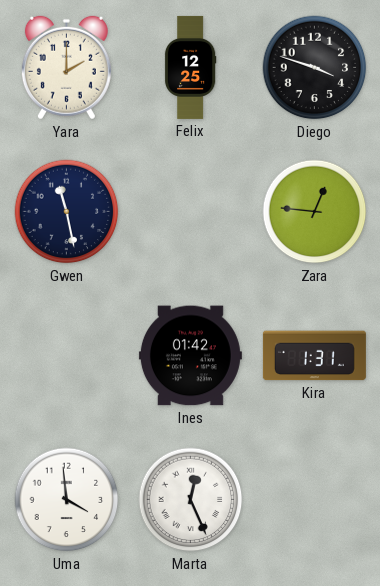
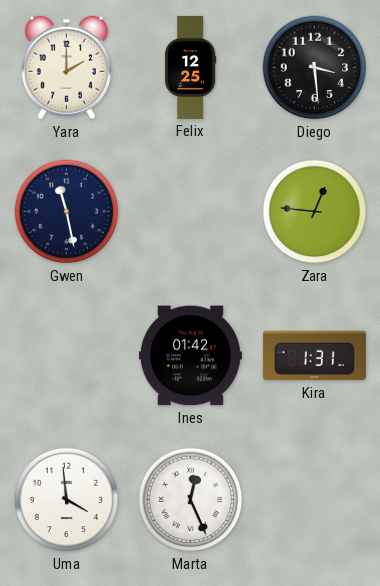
Diego: 3:48 -> 3:29
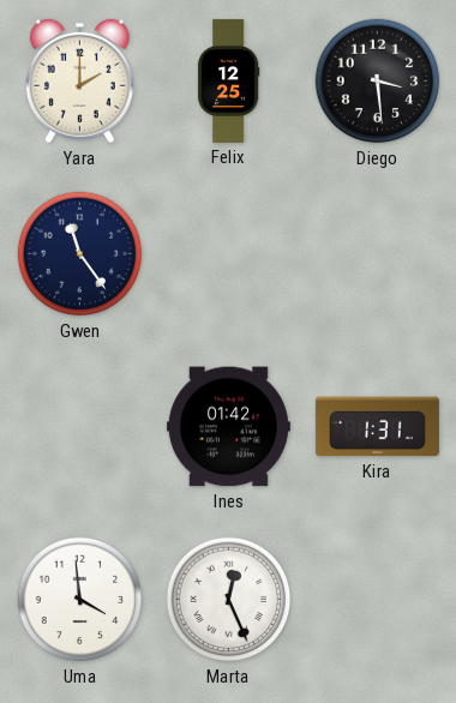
Gwen: 11:28 -> 11:24
Zara: 12:46 -> none
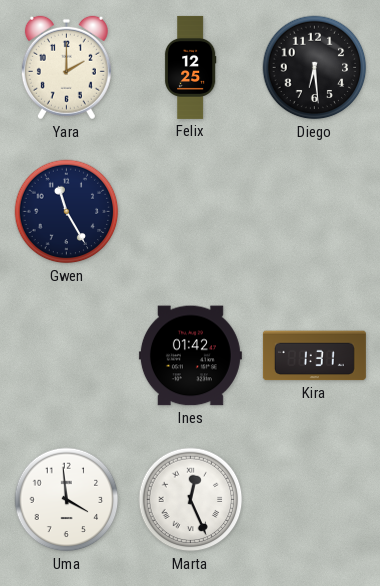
Diego: 3:29 -> 6:29
Gwen: 11:24 -> 11:25
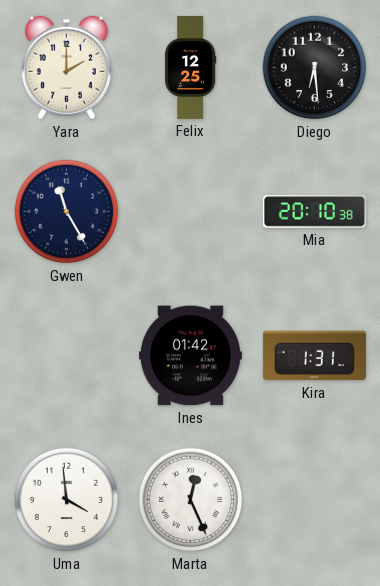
Mia: none -> 20:10
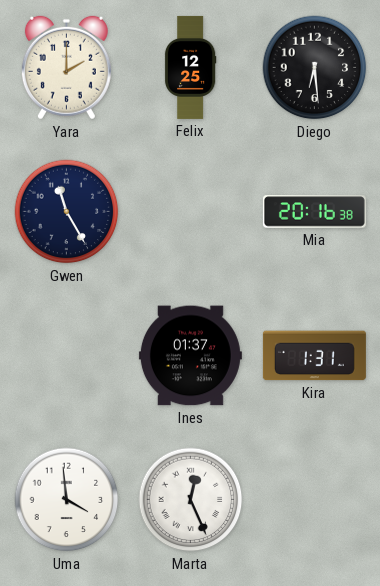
Mia: 20:10 -> 20:16
Ines: 01:42 -> 01:37
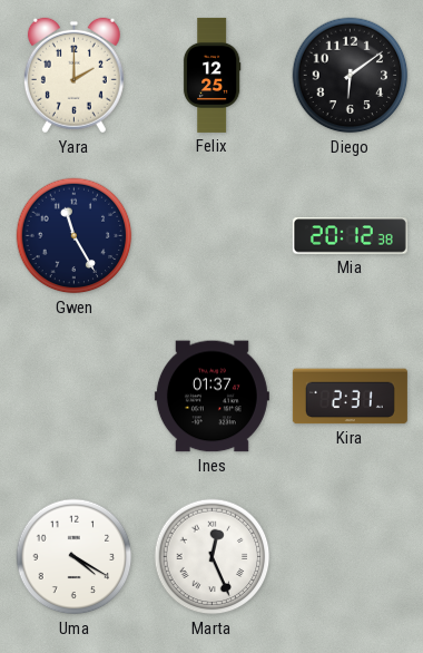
Diego: 6:29 -> 6:09
Mia: 20:16 -> 20:12
Kira: 1:31 -> 2:31
Uma: 3:59 -> 4:20
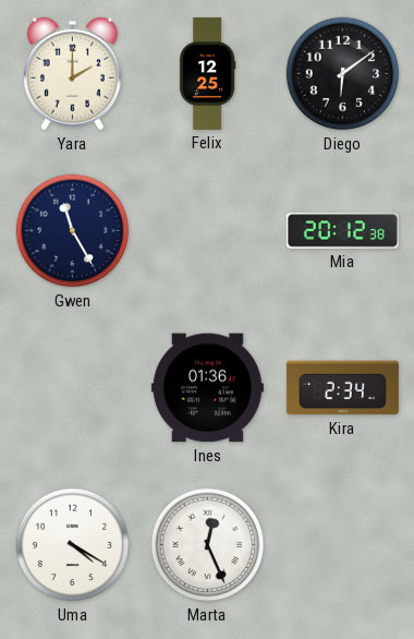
Ines: 01:37 -> 01:36
Kira: 2:31 -> 2:34
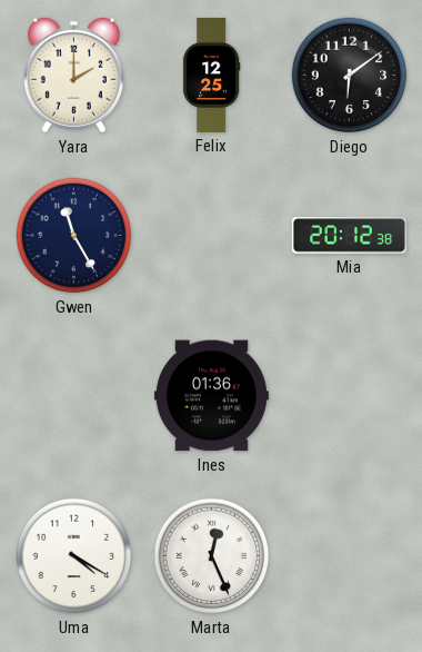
Kira: 2:34 -> none
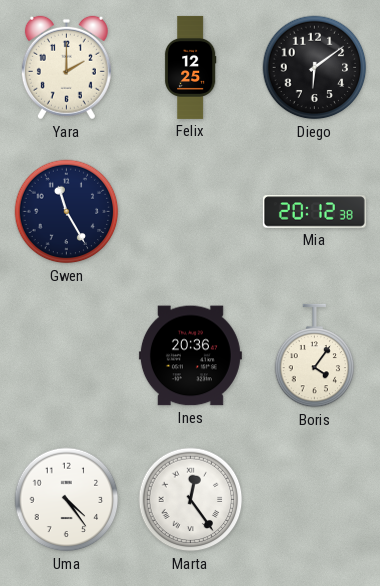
Ines: 01:36 -> 20:36
Boris: none -> 4:06
Uma: 4:20 -> 4:24
Marta: 12:26 -> 12:24
